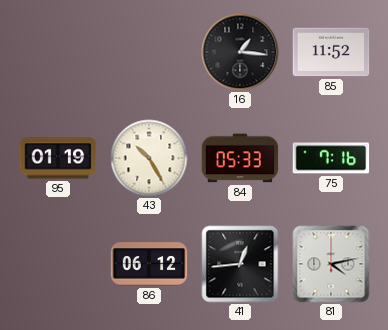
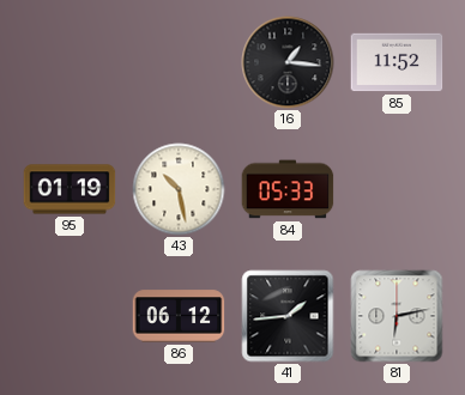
43: 10:25 -> 10:28
75: 7:16 -> none
41: 12:44 -> 1:44
81: 4:13 -> 6:13
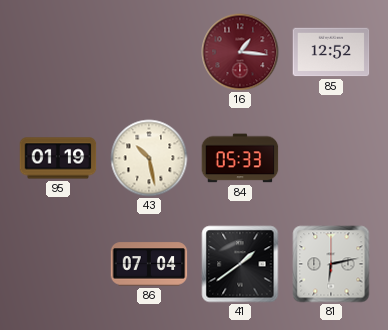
16 dial: black -> burgundy
85: 11:52 -> 12:52
86: 06:12 -> 07:04
41: 1:44 -> 1:39
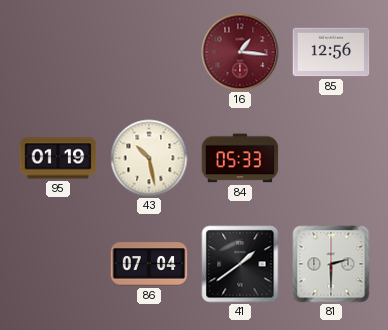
85: 12:52 -> 12:56
81: 6:13 -> 2:30
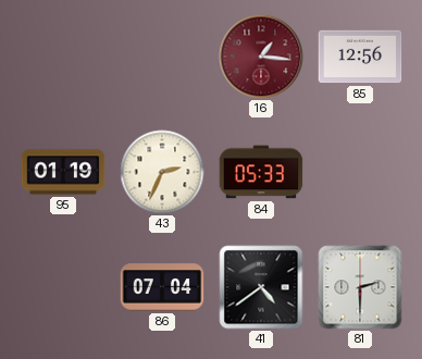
43: 10:28 -> 2:34
41: 1:39 -> 4:39
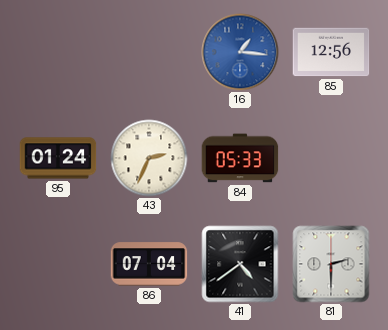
16 dial: burgundy -> blue
95: 01:19 -> 01:24
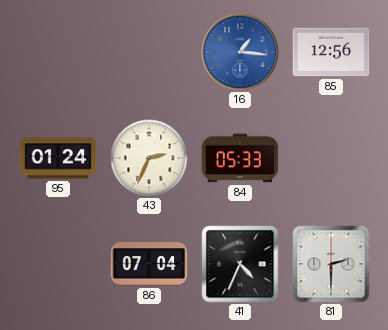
41: 4:39 -> 4:34
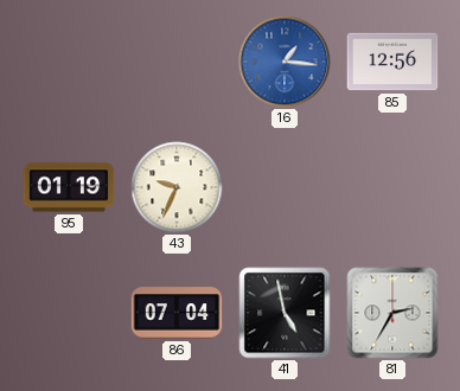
95: 01:24 -> 01:19
43: 2:34 -> 9:34
84: 05:33 -> none
41: 4:34 -> 4:58
81: 2:30 -> 2:35
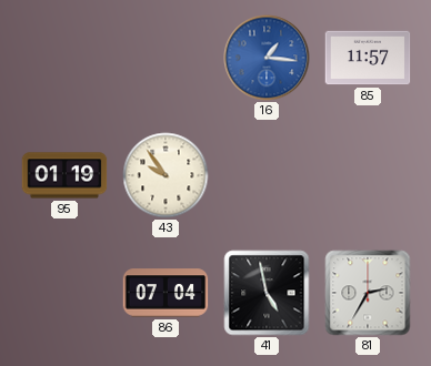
85: 12:56 -> 11:57
43: 9:34 -> 9:54
